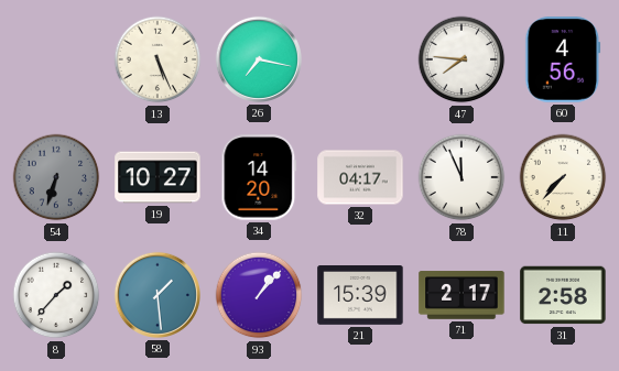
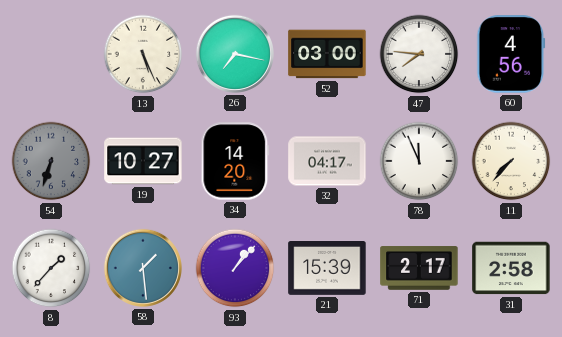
52: none -> 03:00
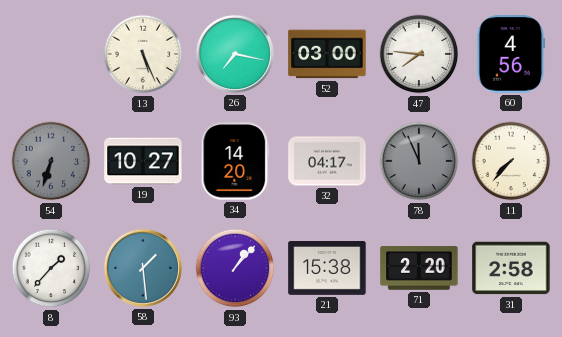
78 dial: white -> grey
21: 15:39 -> 15:38
71: 2:17 -> 2:20
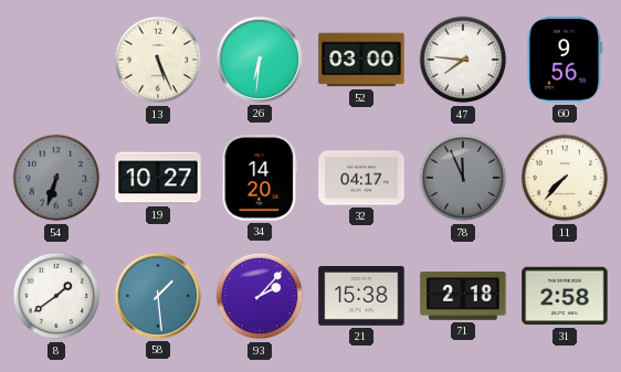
26: 7:17 -> 6:31
60: 4:56 -> 9:56
8: 1:37 -> 1:39
93: 1:07 -> 2:07
71: 2:20 -> 2:18
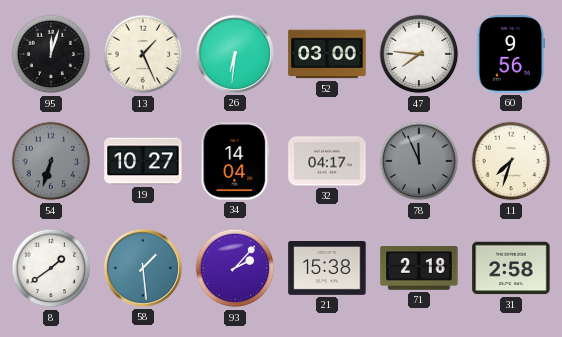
95: none -> 12:03
13: 5:26 -> 1:26
34: 14:20 -> 14:04
11: 7:37 -> 7:33
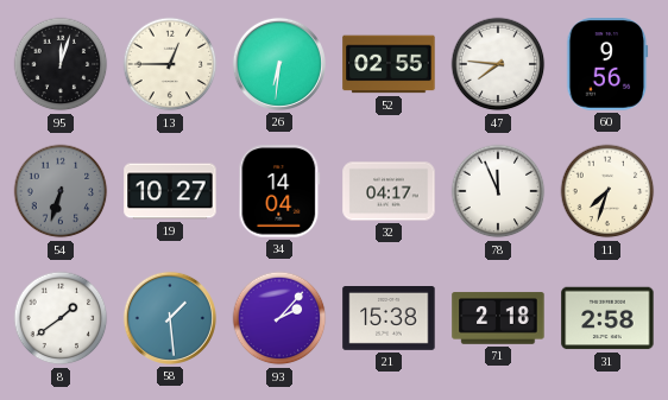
13: 1:26 -> 12:45
52: 03:00 -> 02:55
78 dial: grey -> white
